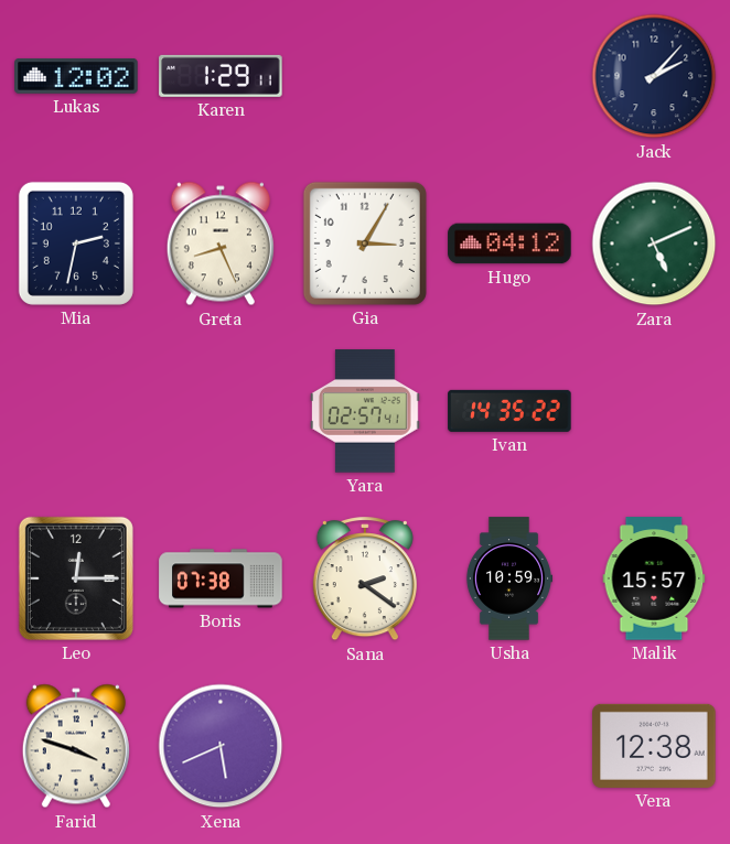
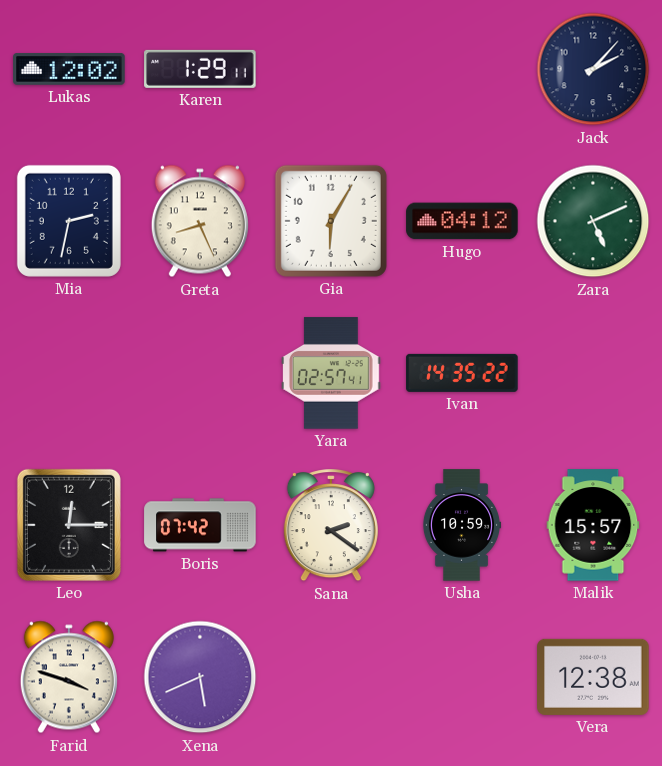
Gia: 3:05 -> 6:05
Boris: 07:38 -> 07:42
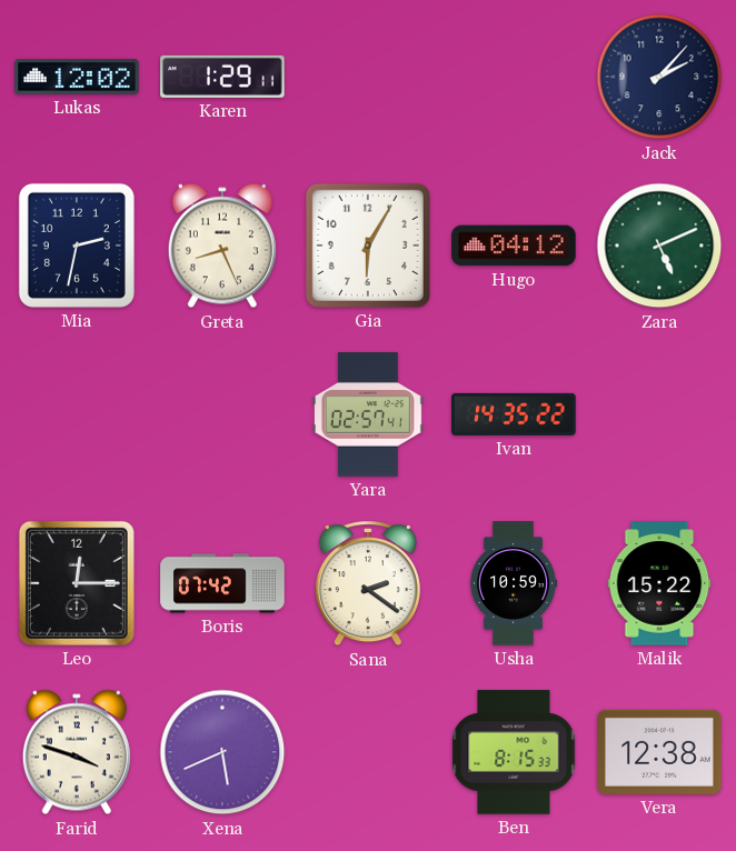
Malik: 15:57 -> 15:22
Ben: none -> 8:15
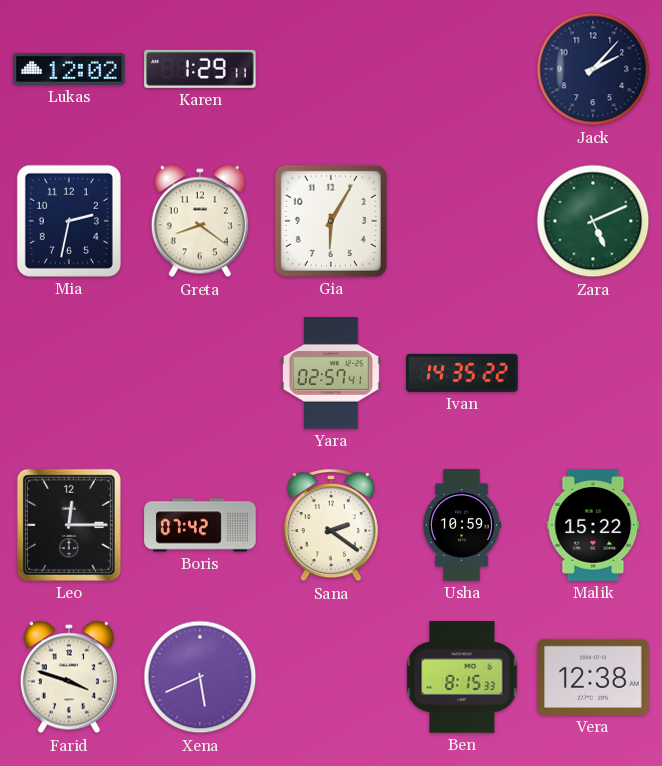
Greta: 8:26 -> 8:21
Hugo: 04:12 -> none
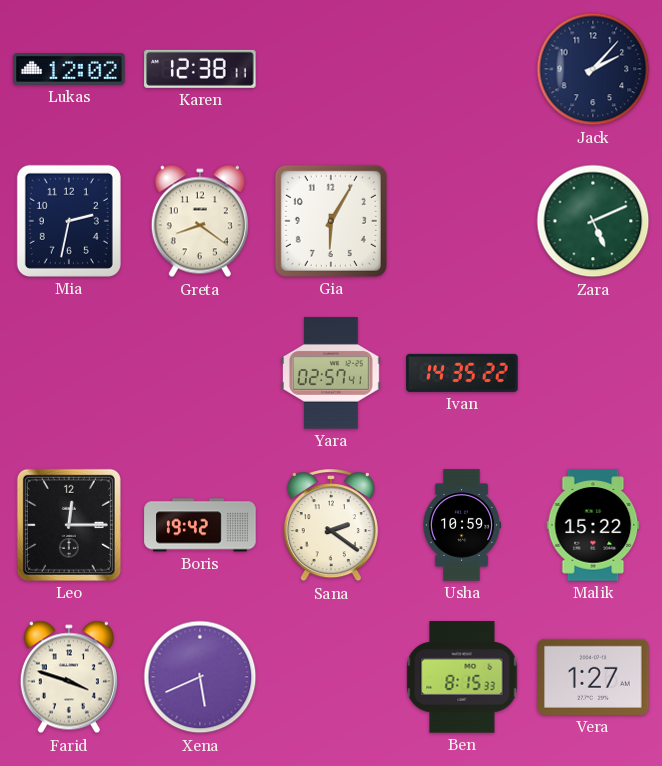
Karen: 1:29 -> 12:38
Boris: 07:42 -> 19:42
Vera: 12:38 -> 1:27
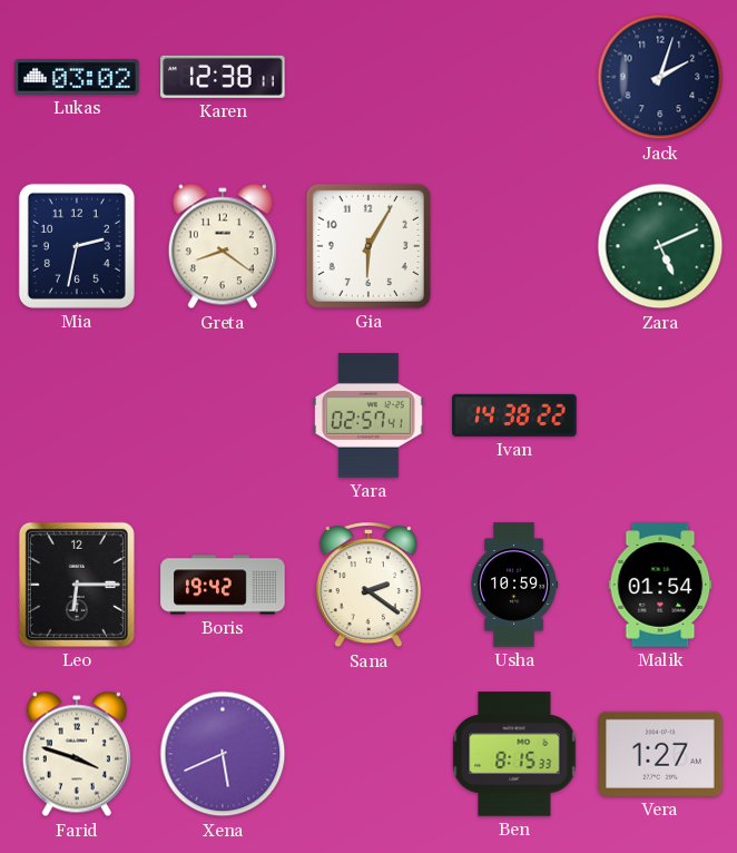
Lukas: 12:02 -> 03:02
Jack: 2:07 -> 2:03
Ivan: 14:35 -> 14:38
Leo: 12:15 -> 6:15
Malik: 15:22 -> 01:54
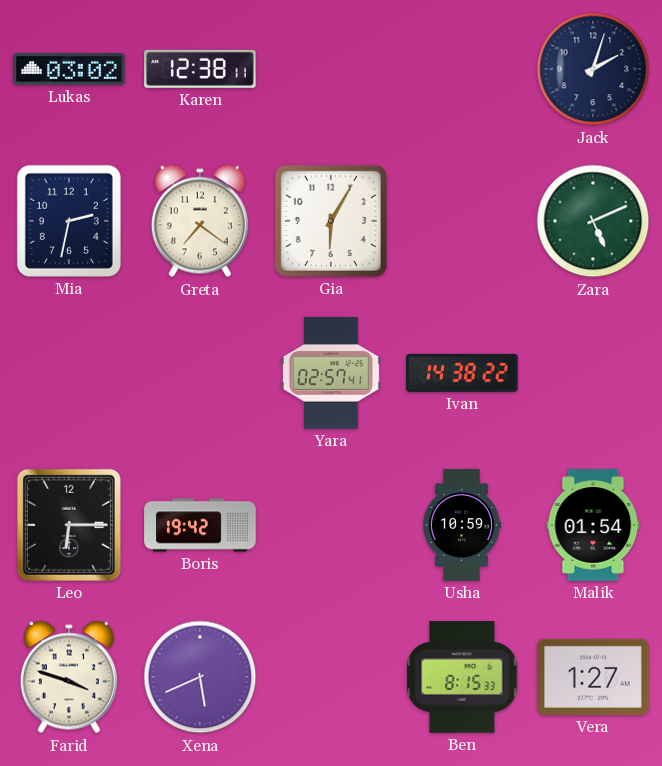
Greta: 8:21 -> 7:21
Sana: 2:21 -> none
